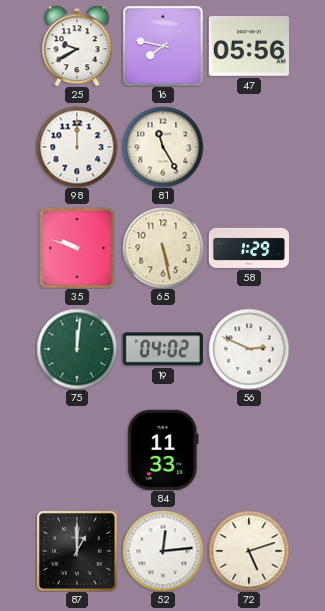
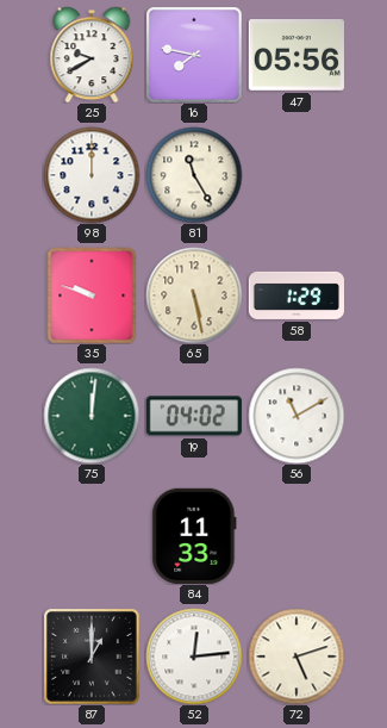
56: 2:49 -> 11:10
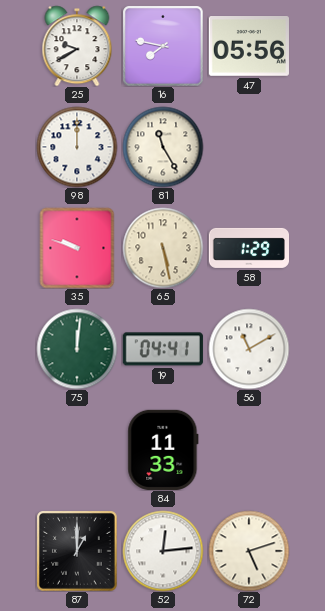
19: 04:02 -> 04:41
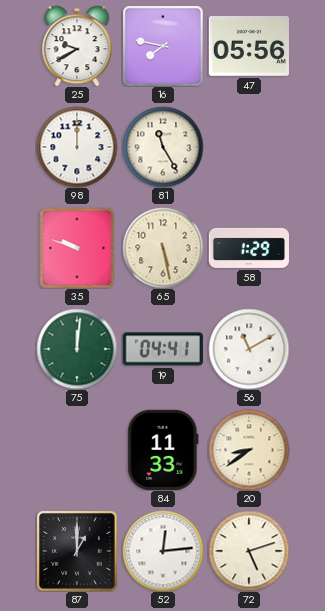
20: none -> 8:39
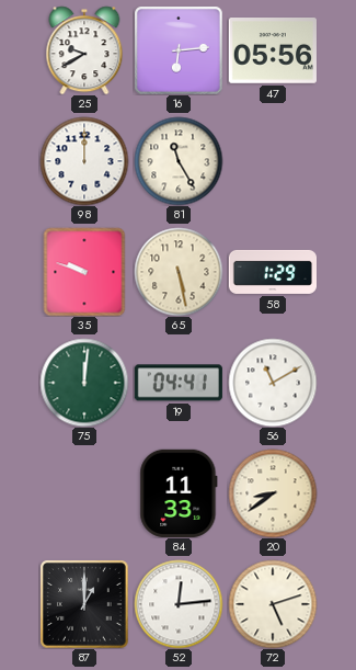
16: 7:47 -> 6:14
